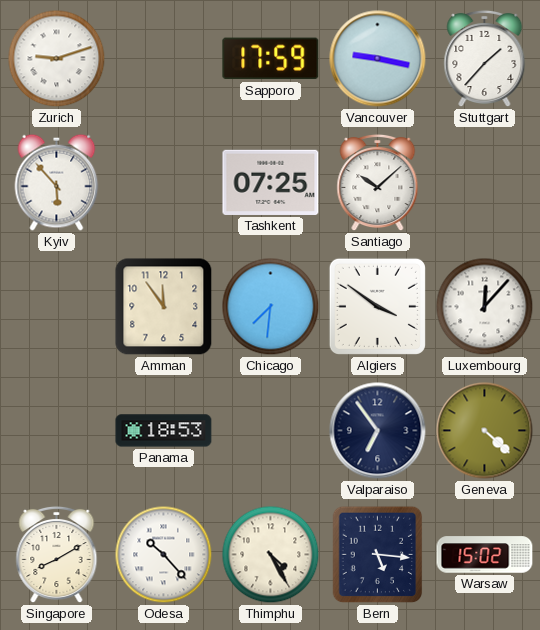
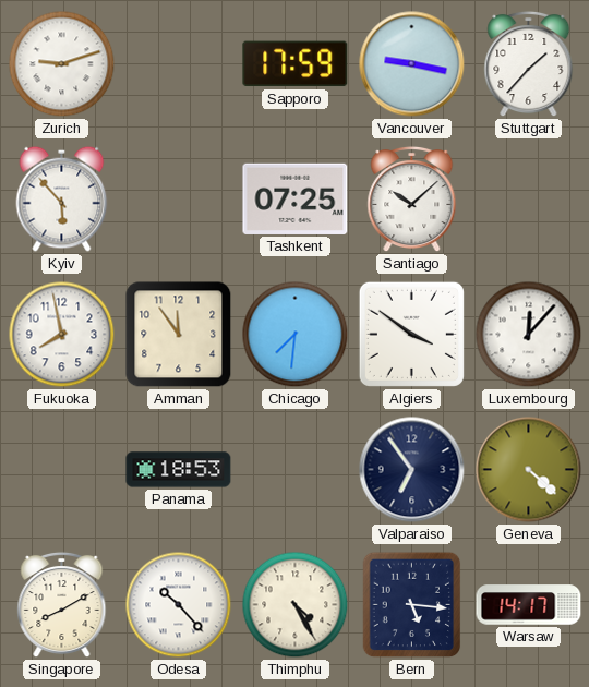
Fukuoka: none -> 7:58
Warsaw: 15:02 -> 14:17
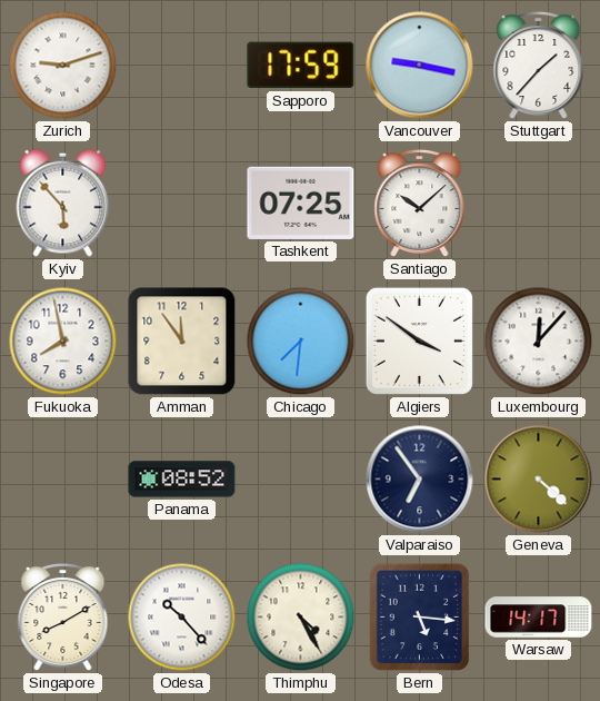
Panama: 18:53 -> 08:52
